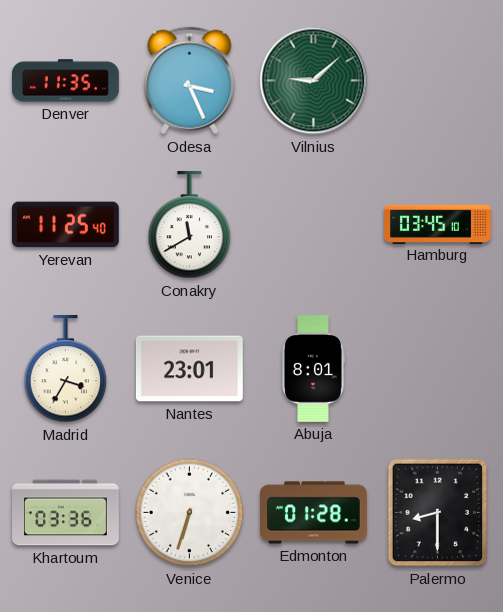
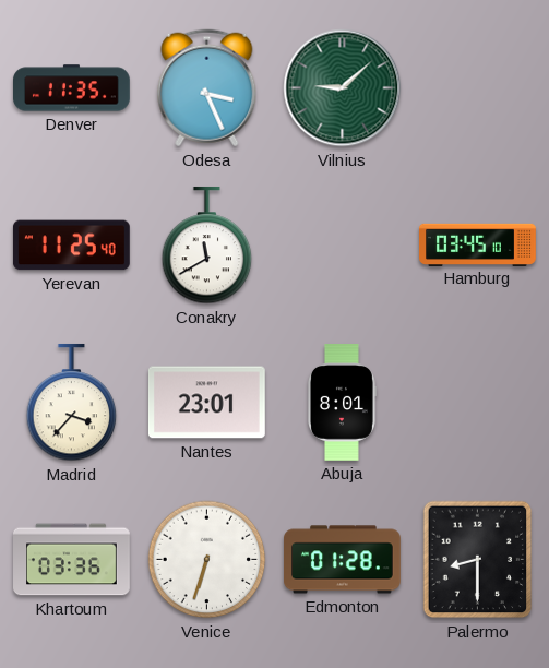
Madrid: 3:35 -> 3:37
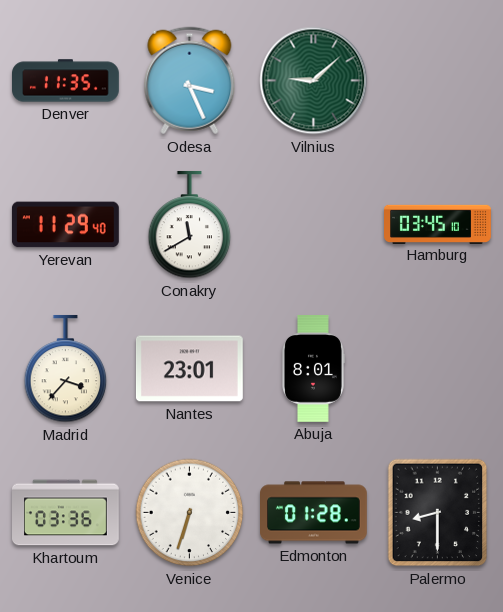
Yerevan: 11:25 -> 11:29
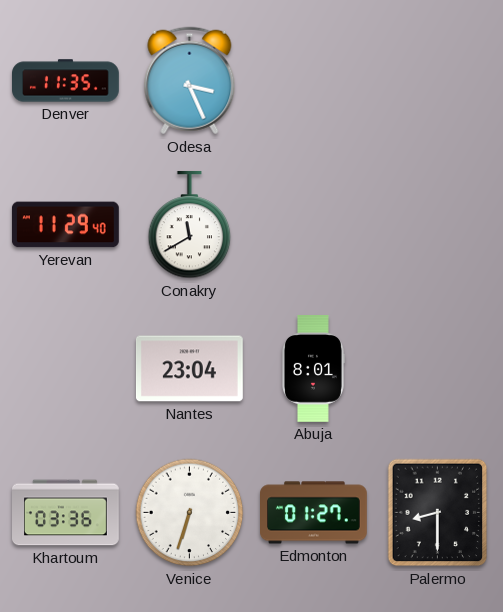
Vilnius: 9:08 -> none
Hamburg: 03:45 -> none
Madrid: 3:37 -> none
Nantes: 23:01 -> 23:04
Edmonton: 01:28 -> 01:27
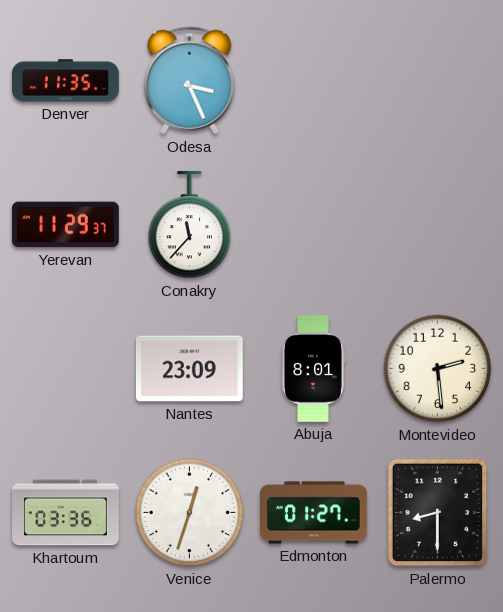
Yerevan: 11:29:40 -> 11:29:37
Conakry: 11:40 -> 11:37
Nantes: 23:04 -> 23:09
Montevideo: none -> 2:29
Venice: 6:33 -> 12:33
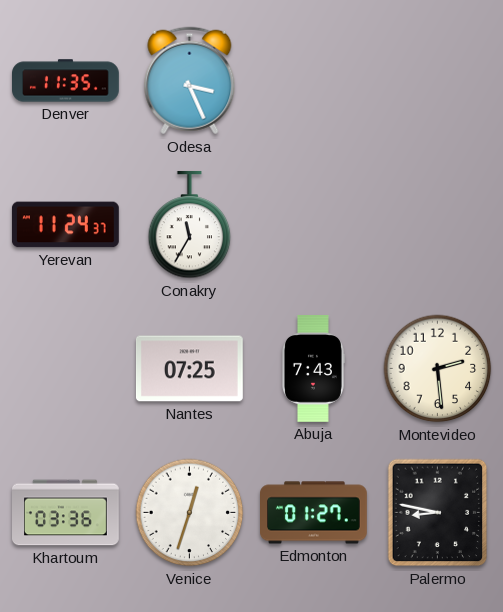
Yerevan: 11:29 -> 11:24
Conakry: 11:37 -> 11:35
Nantes: 23:09 -> 07:25
Abuja: 8:01 -> 7:43
Palermo: 8:30 -> 8:47
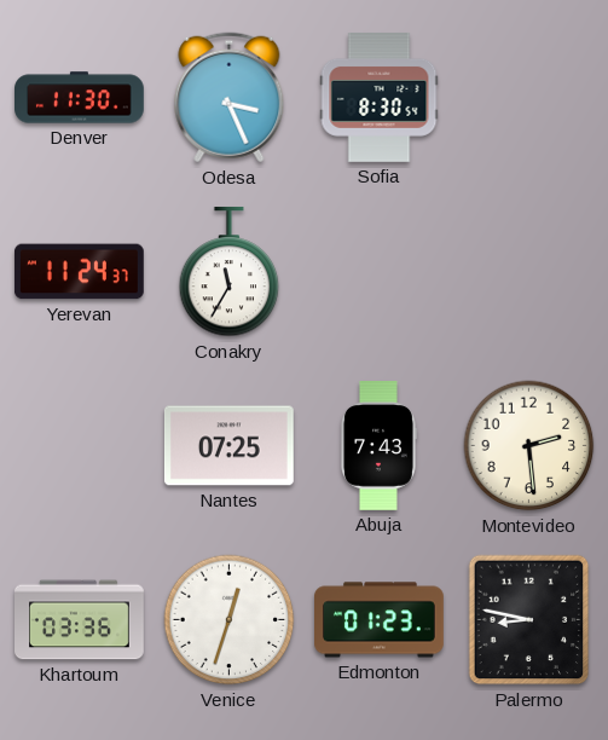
Denver: 11:35 -> 11:30
Sofia: none -> 8:30
Edmonton: 01:27 -> 01:23
